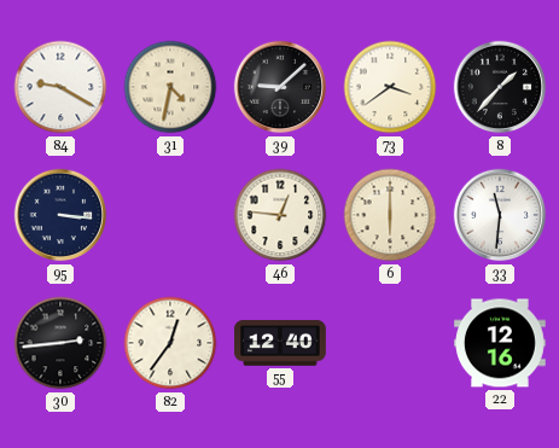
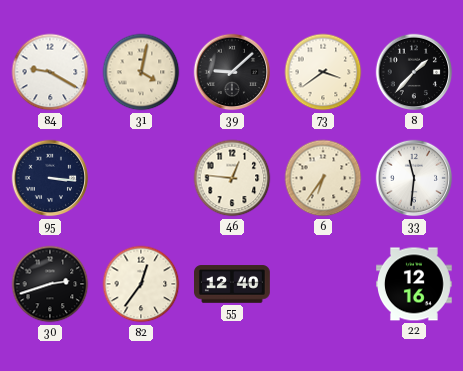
31: 4:32 -> 4:02
6: 6:00 -> 6:36
30: 2:44 -> 2:42
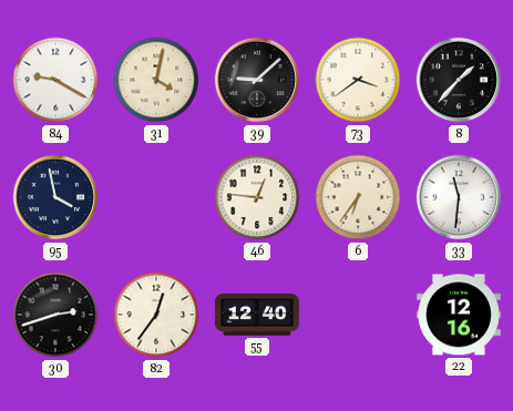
95: 3:16 -> 3:58
